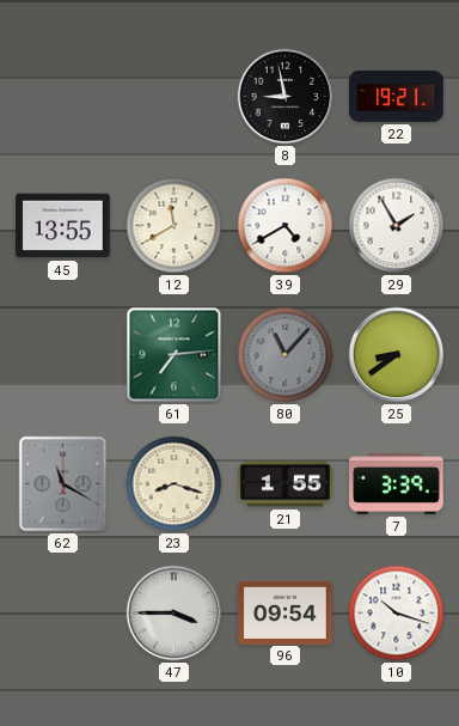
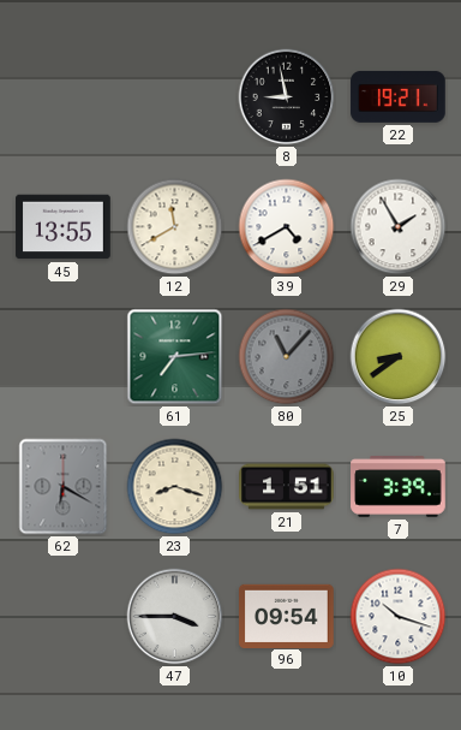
62: 11:20 -> 6:20
21: 1:55 -> 1:51
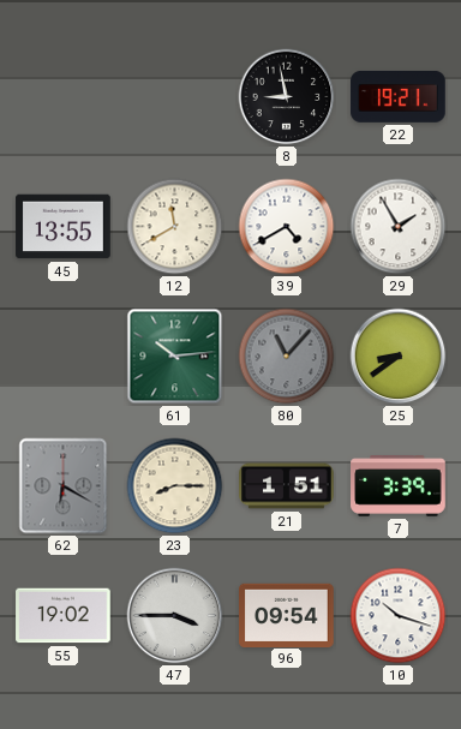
61: 7:14 -> 10:14
23: 8:18 -> 8:15
55: none -> 19:02
